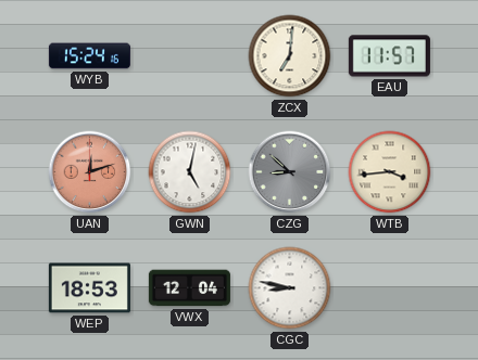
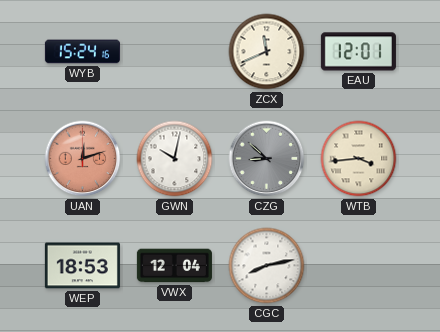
ZCX: 7:01 -> 11:41
EAU: 11:57 -> 12:01
GWN: 5:02 -> 10:02
CGC: 8:47 -> 8:13
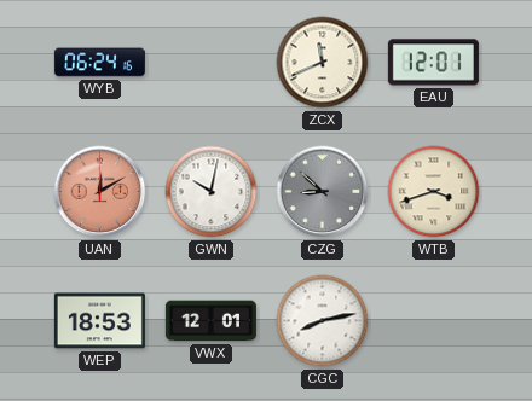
WYB: 15:24 -> 06:24
UAN: 12:12 -> 12:10
WTB: 3:44 -> 3:42
VWX: 12:04 -> 12:01
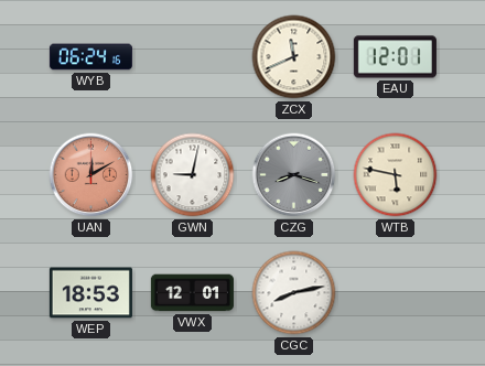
GWN: 10:02 -> 9:02
CZG: 8:52 -> 8:18
WTB: 3:42 -> 5:47
